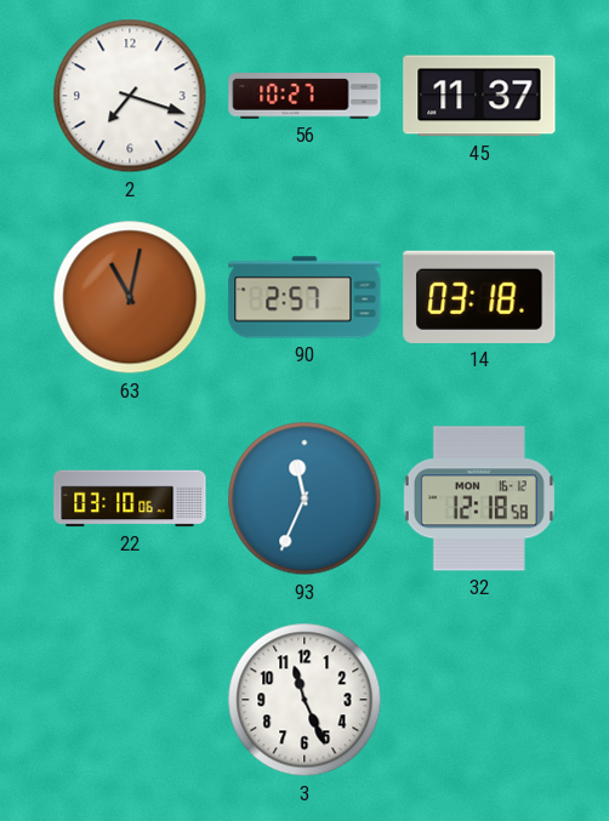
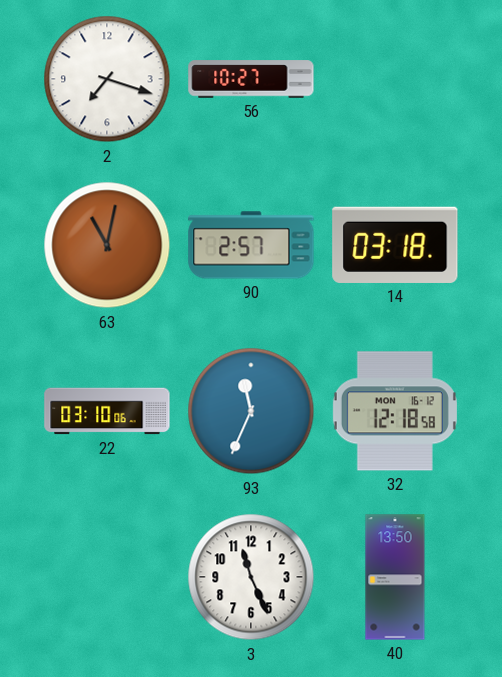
45: 11:37 -> none
40: none -> 13:50
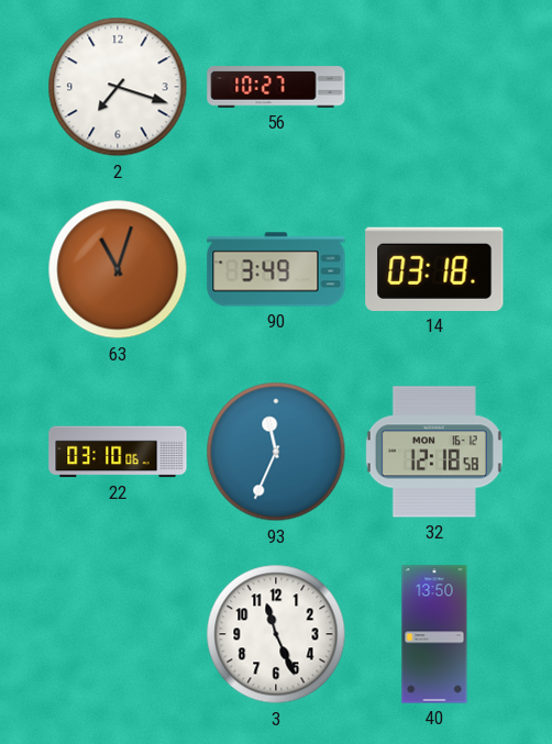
63: 11:02 -> 11:03
90: 2:57 -> 3:49
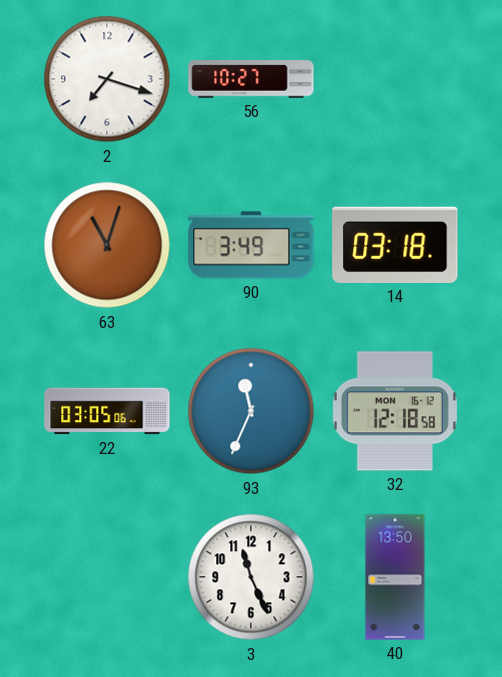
22: 03:10 -> 03:05
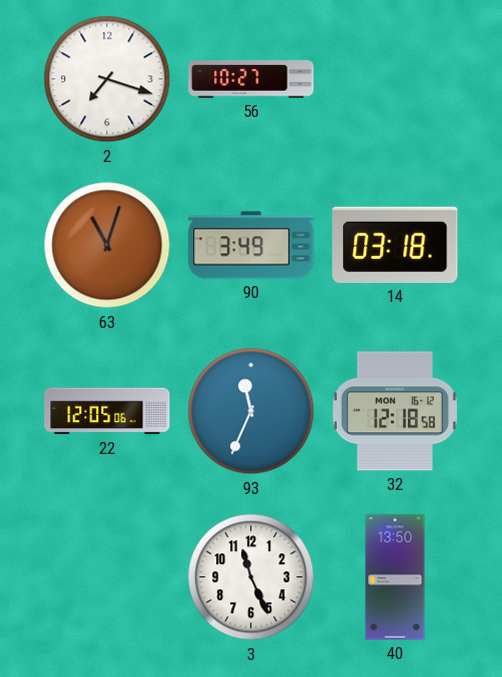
22: 03:05 -> 12:05
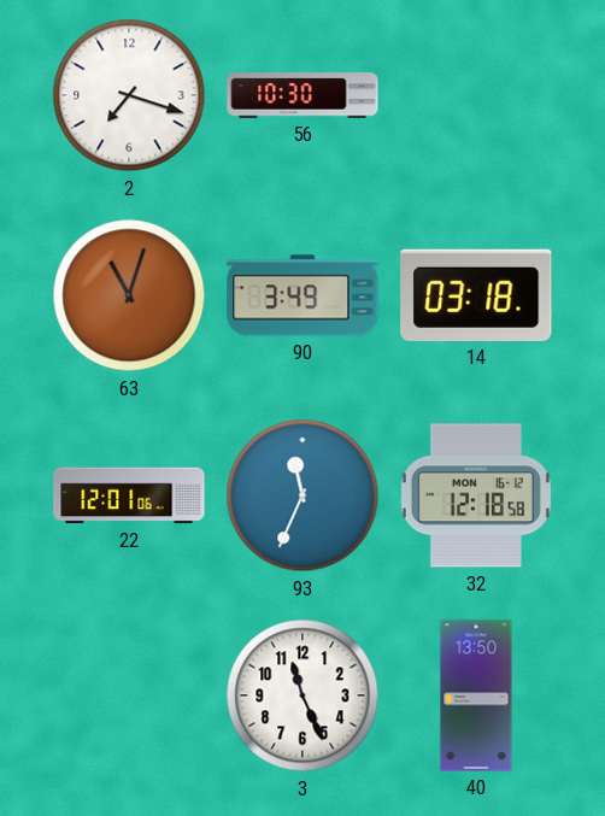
56: 10:27 -> 10:30
22: 12:05 -> 12:01
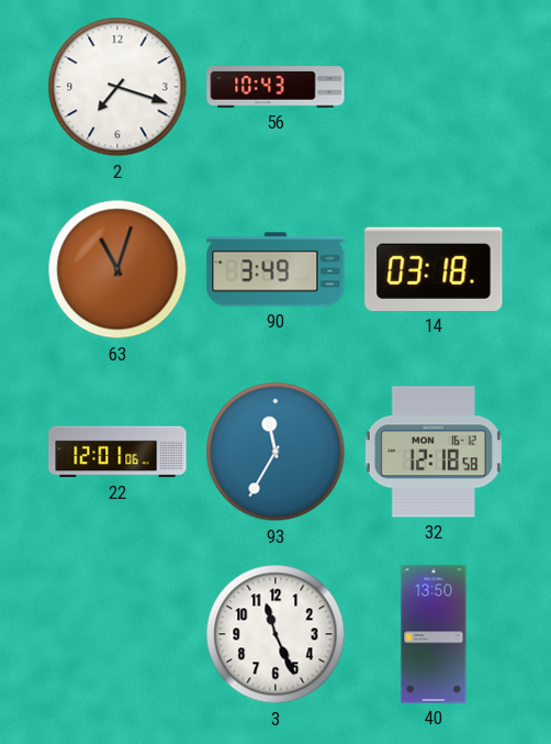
56: 10:30 -> 10:43
93: 11:34 -> 11:35
